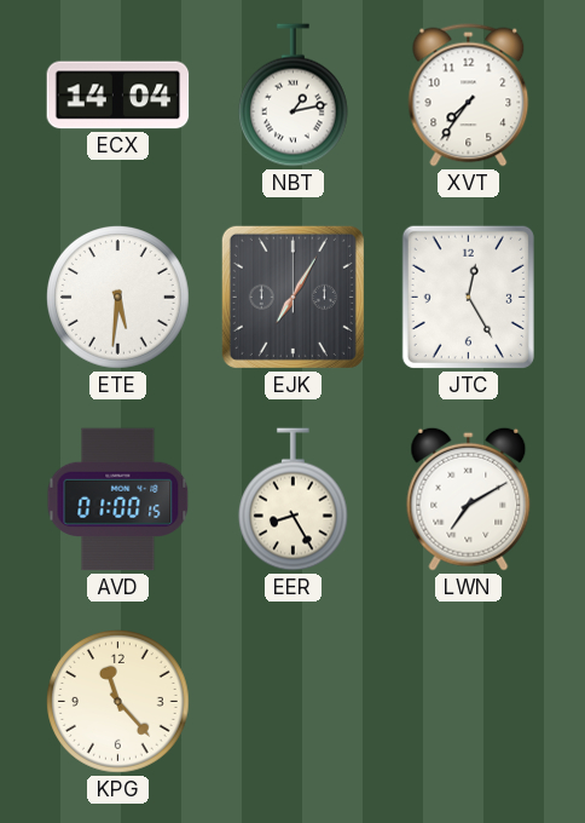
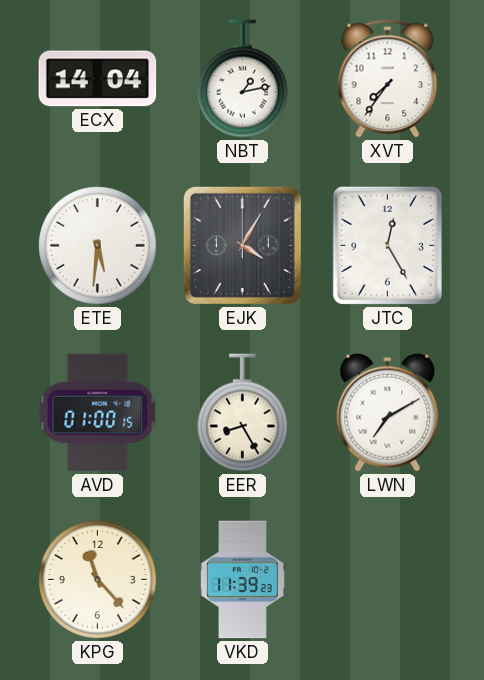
EJK: 7:05 -> 4:05
VKD: none -> 11:39
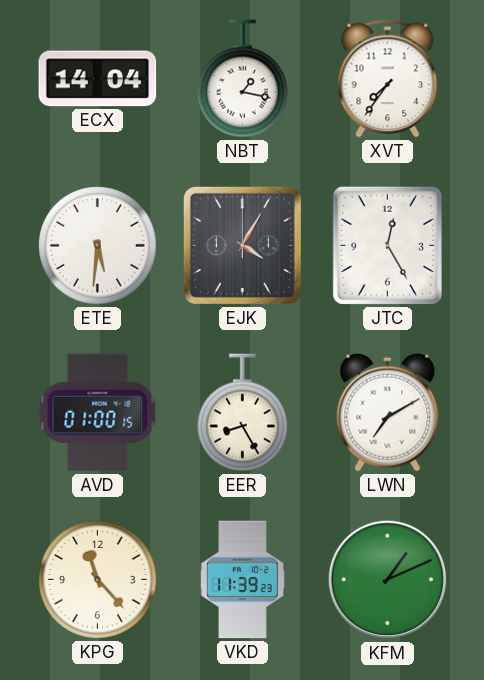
NBT: 1:13 -> 1:17
KFM: none -> 1:11
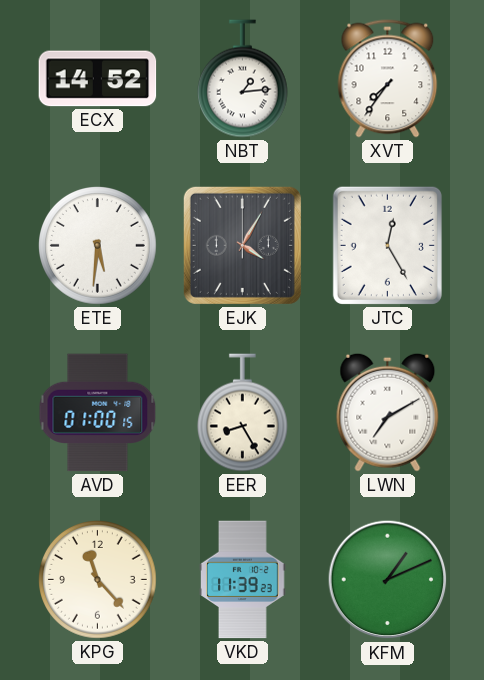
ECX: 14:04 -> 14:52
NBT: 1:17 -> 1:14
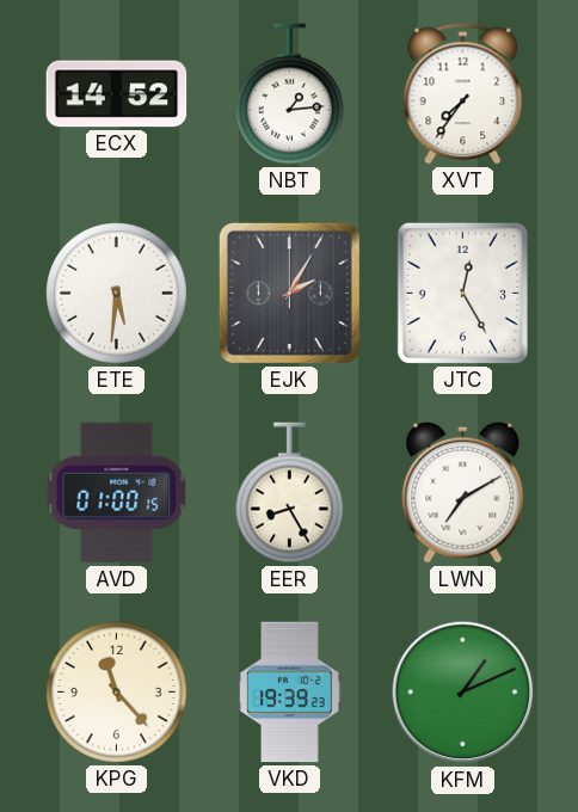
EJK: 4:05 -> 2:05
VKD: 11:39 -> 19:39
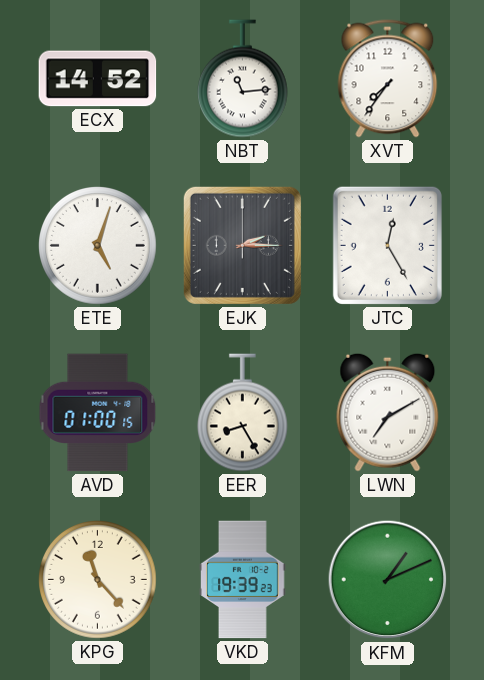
NBT: 1:14 -> 11:14
ETE: 5:31 -> 5:03
EJK: 2:05 -> 2:15
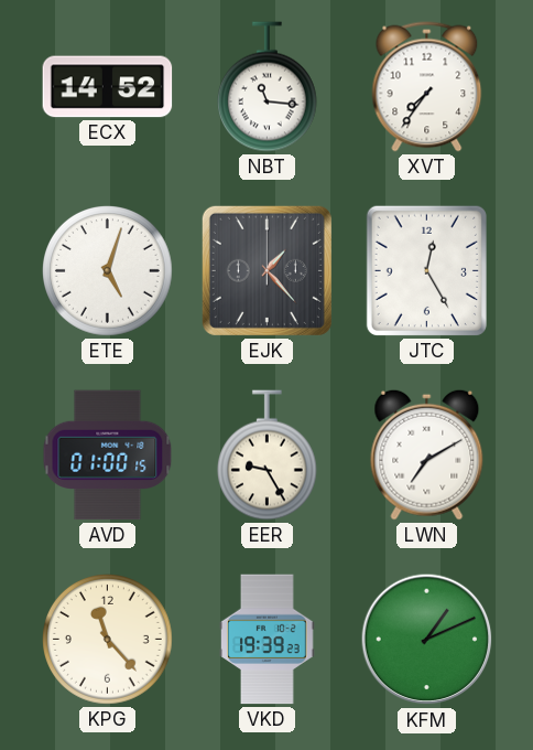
NBT: 11:14 -> 11:16
EJK: 2:15 -> 1:23
EER: 8:25 -> 9:25
